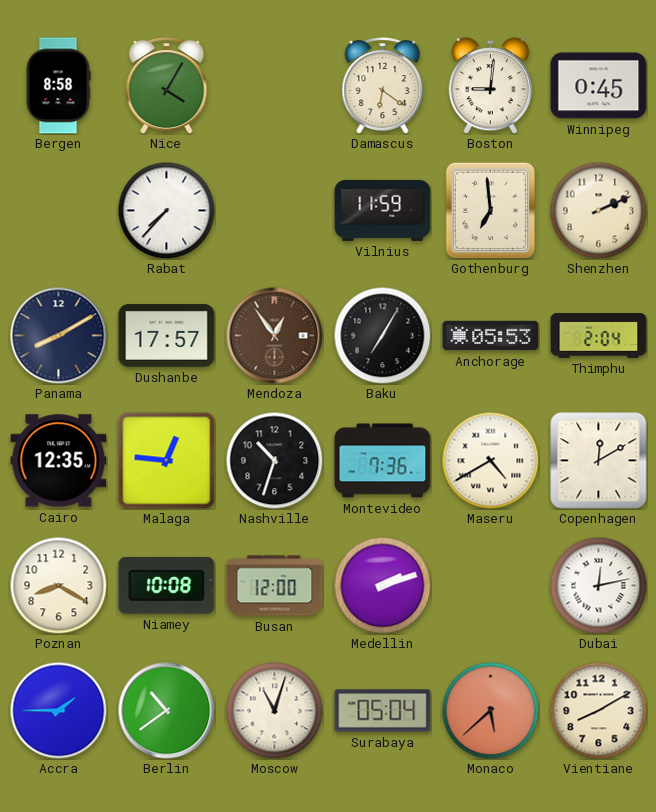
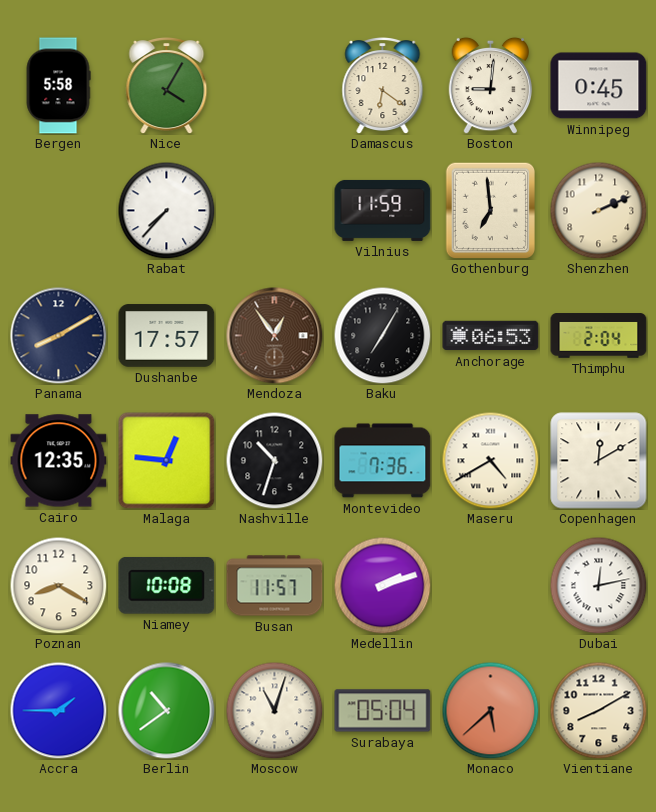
Bergen: 8:58 -> 5:58
Anchorage: 05:53 -> 06:53
Busan: 12:00 -> 11:57
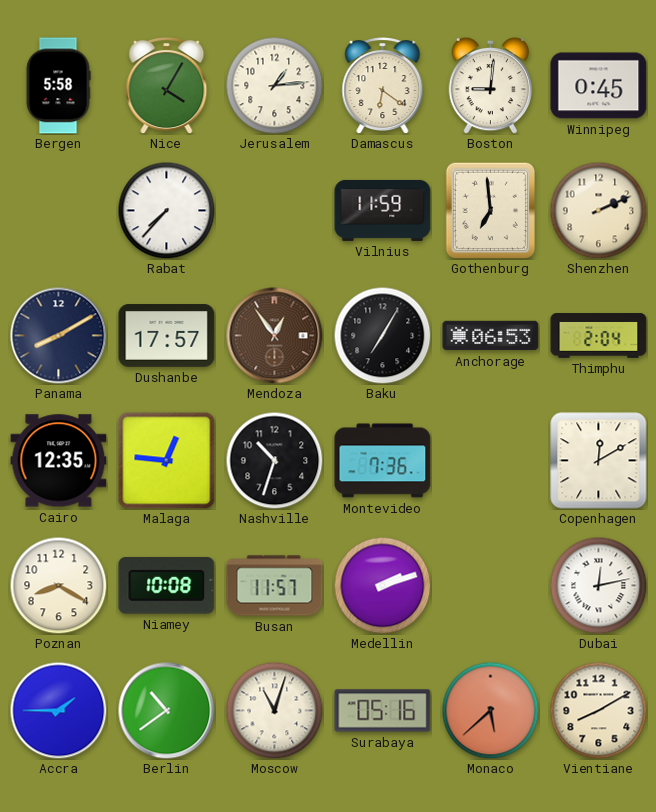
Jerusalem: none -> 1:14
Maseru: 4:40 -> none
Surabaya: 05:04 -> 05:16
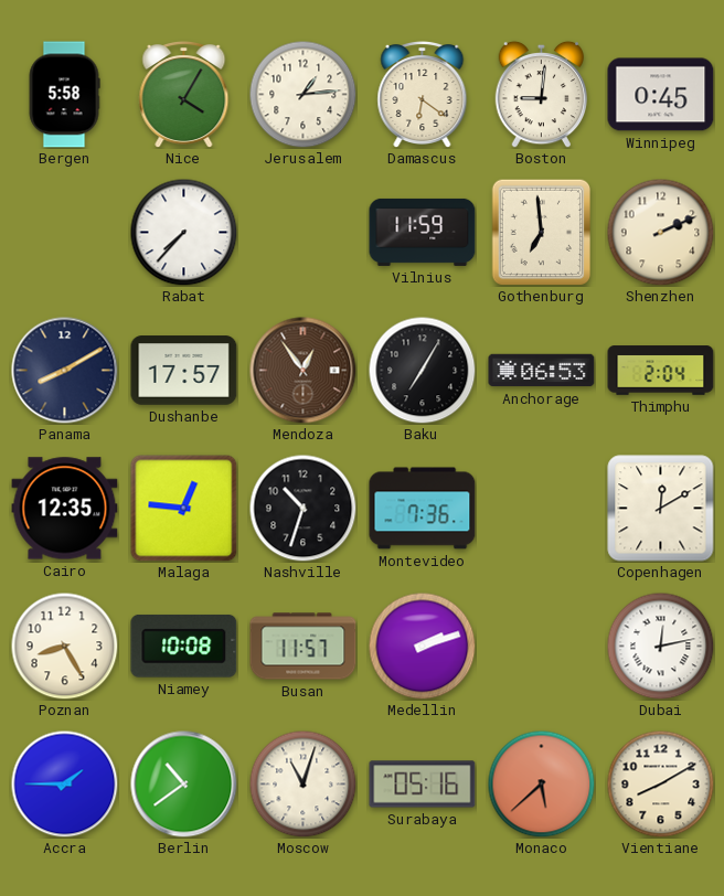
Poznan: 8:20 -> 8:25
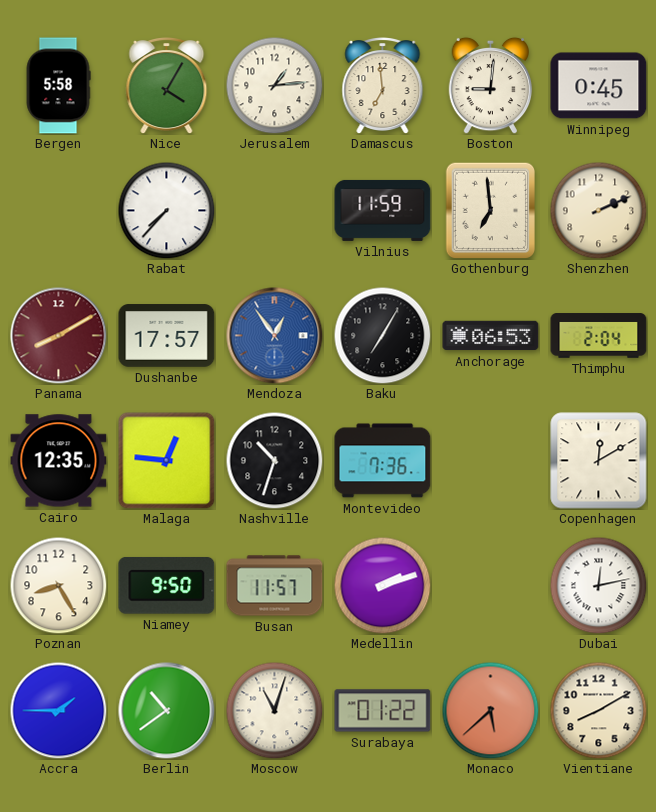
Damascus: 6:21 -> 6:59
Panama dial: navy -> burgundy
Mendoza dial: brown -> blue
Niamey: 10:08 -> 9:50
Surabaya: 05:16 -> 01:22
